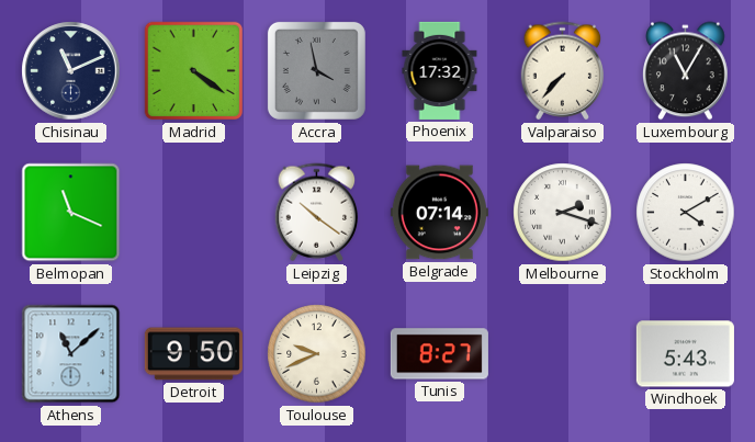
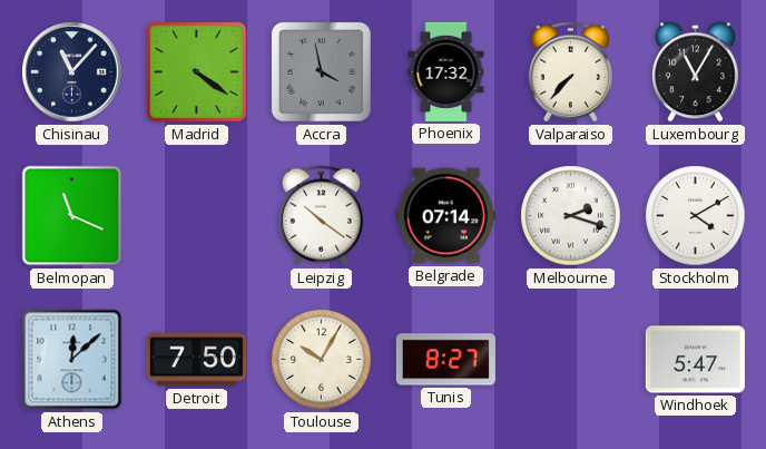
Chisinau: 11:11 -> 11:07
Athens: 11:08 -> 12:08
Detroit: 9:50 -> 7:50
Toulouse: 9:41 -> 10:05
Windhoek: 5:43 -> 5:47
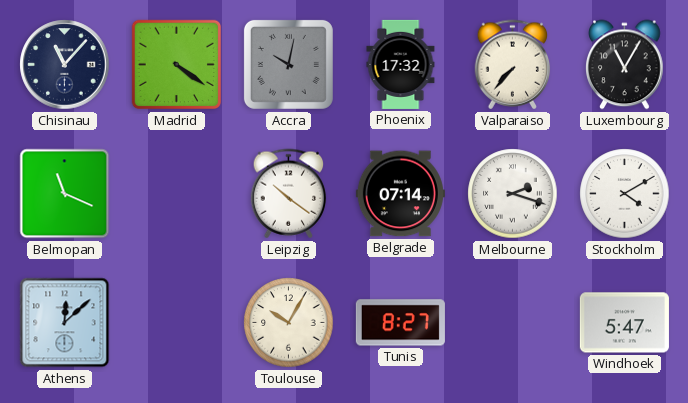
Accra: 3:58 -> 10:02
Detroit: 7:50 -> none
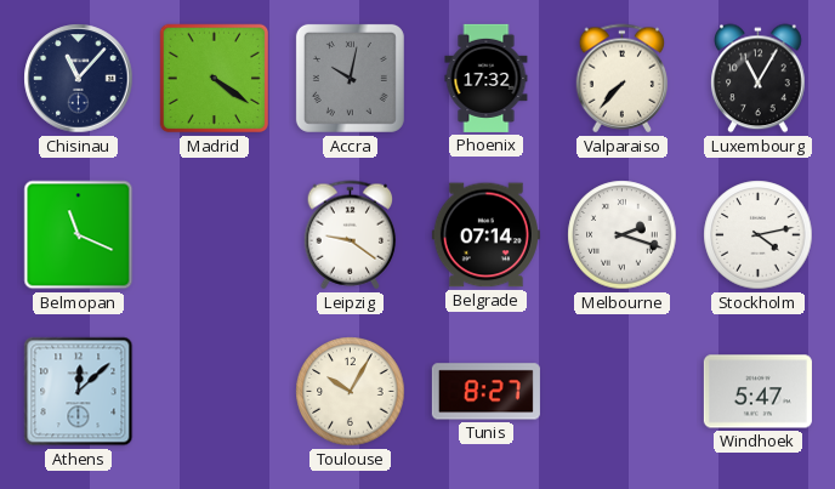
Leipzig: 10:21 -> 9:21
Stockholm: 4:10 -> 4:13
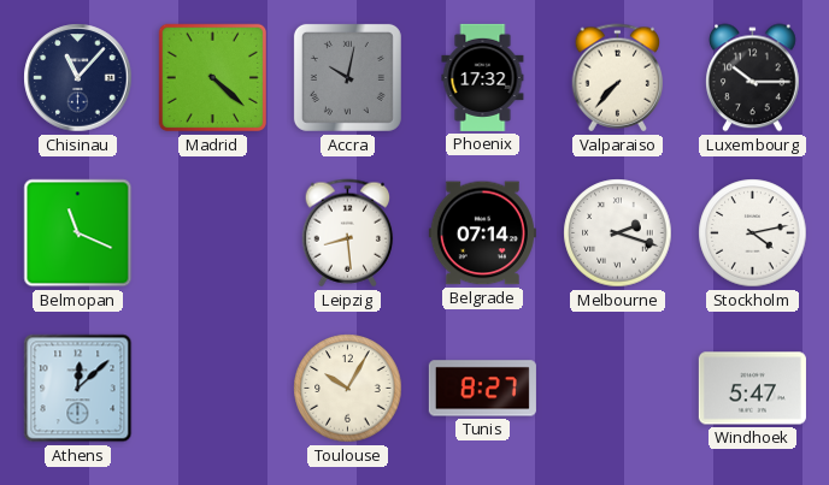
Madrid: 4:21 -> 4:22
Luxembourg: 11:05 -> 10:15
Leipzig: 9:21 -> 8:29
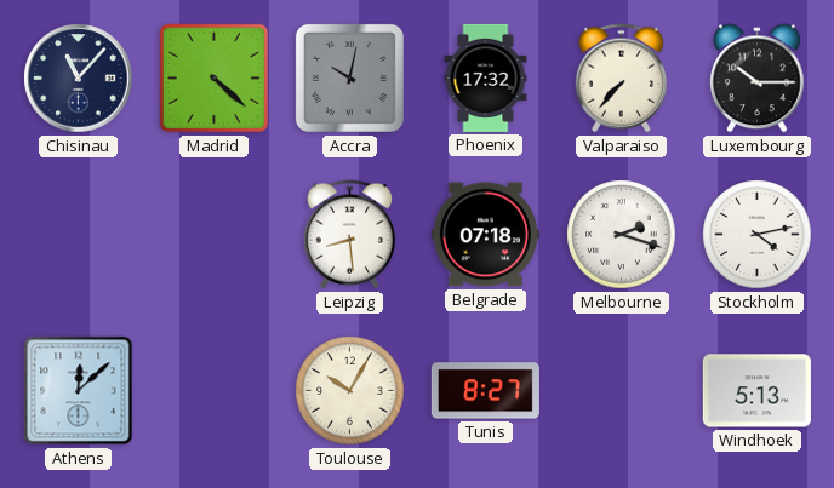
Belmopan: 11:19 -> none
Belgrade: 07:14 -> 07:18
Windhoek: 5:47 -> 5:13
